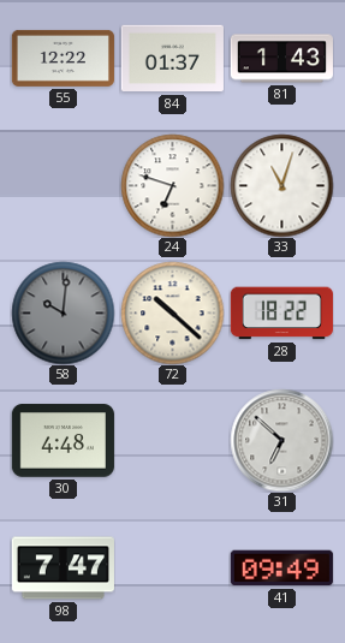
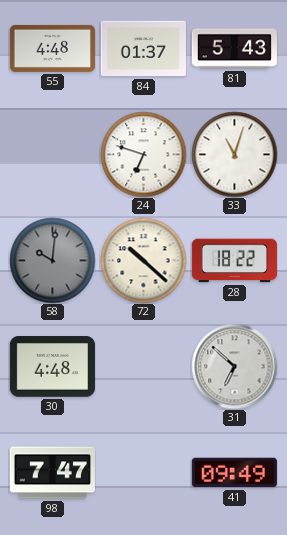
55: 12:22 -> 4:48
81: 1:43 -> 5:43
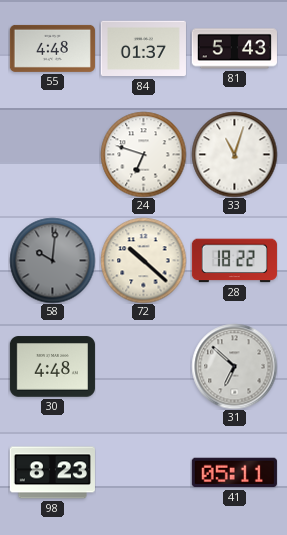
98: 7:47 -> 8:23
41: 09:49 -> 05:11
